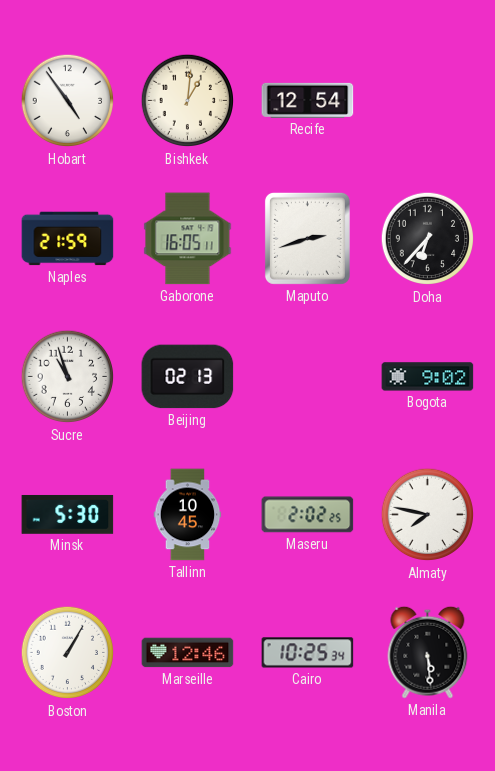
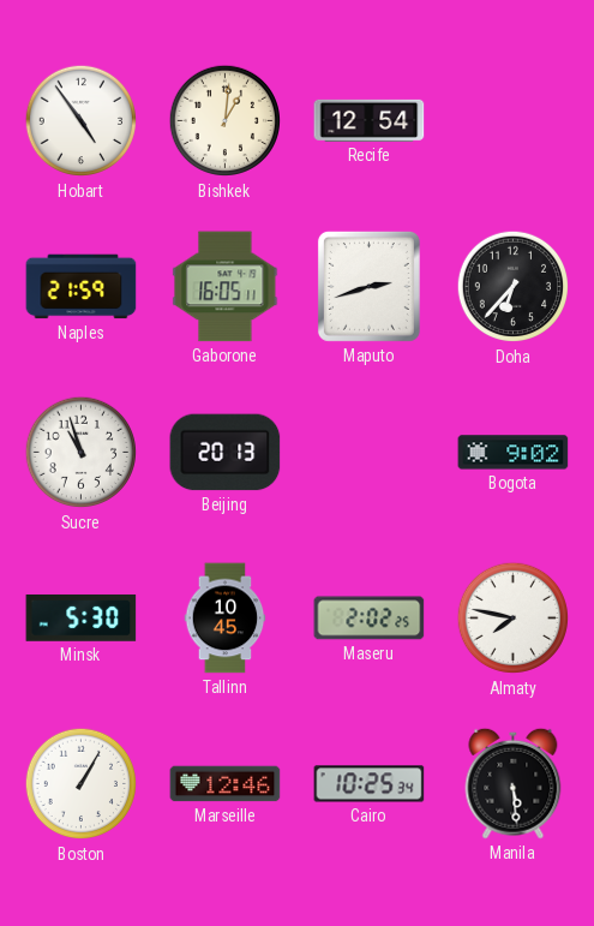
Beijing: 02:13 -> 20:13
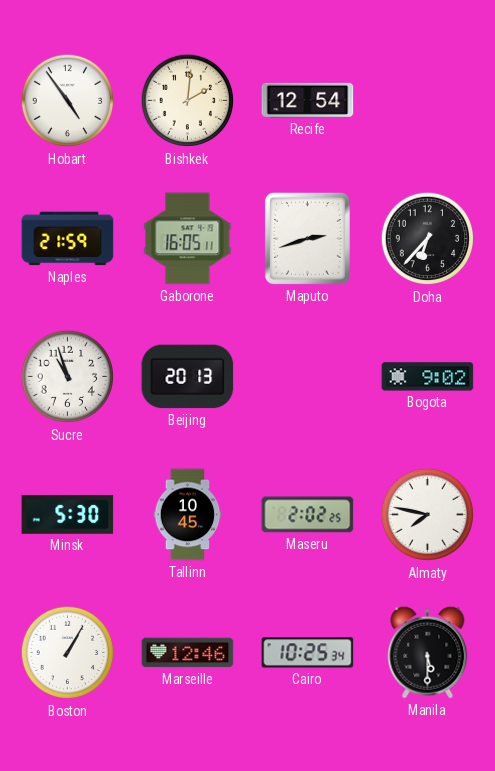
Bishkek: 1:01 -> 2:01
Manila: 5:29 -> 5:30
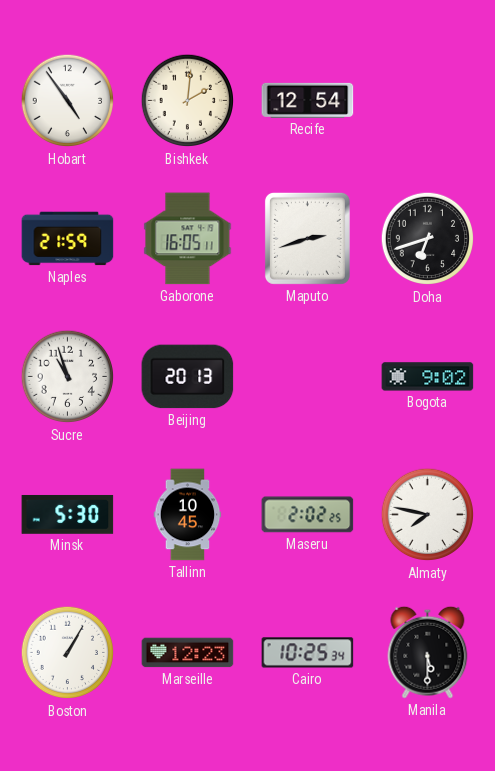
Doha: 6:37 -> 6:42
Marseille: 12:46 -> 12:23
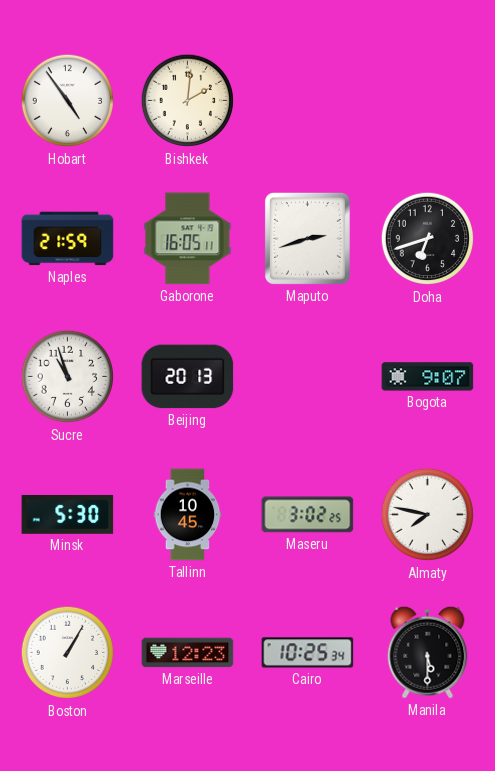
Recife: 12:54 -> none
Bogota: 9:02 -> 9:07
Maseru: 2:02 -> 3:02
